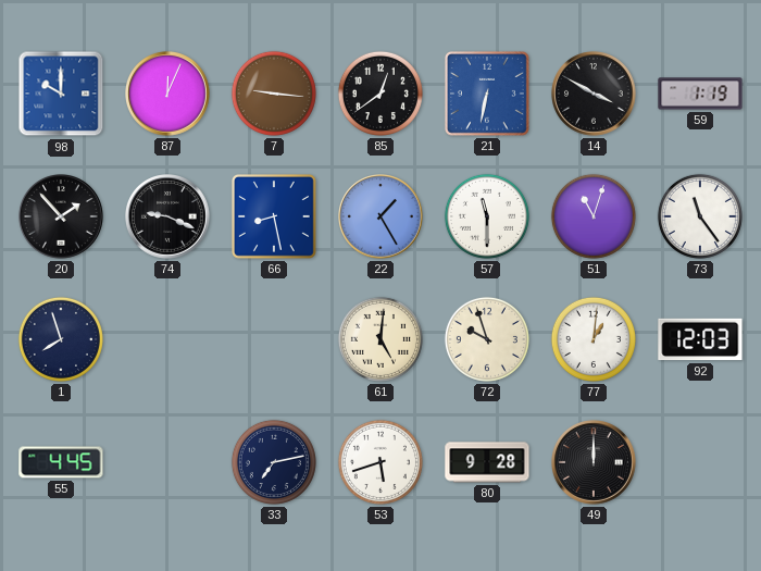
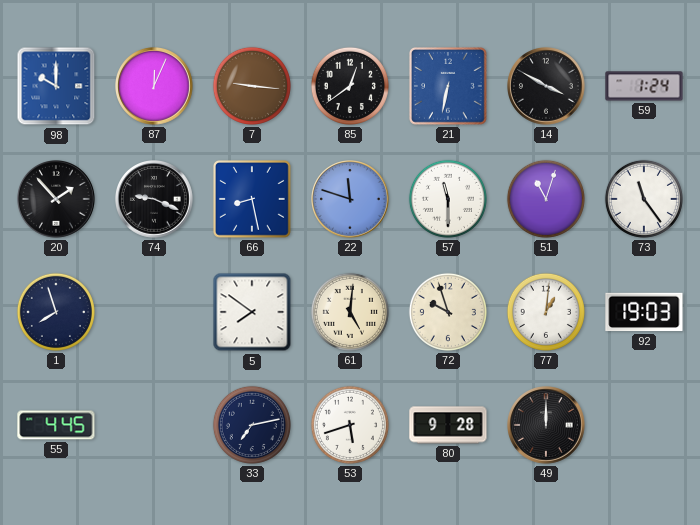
59: 1:19 -> 1:24
22: 1:25 -> 11:48
5: none -> 7:51
92: 12:03 -> 19:03
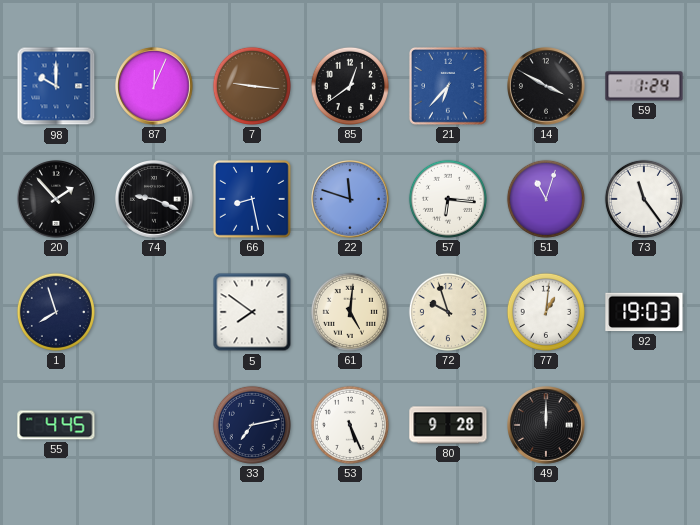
21: 6:32 -> 6:37
57: 11:30 -> 6:16
53: 5:42 -> 5:26
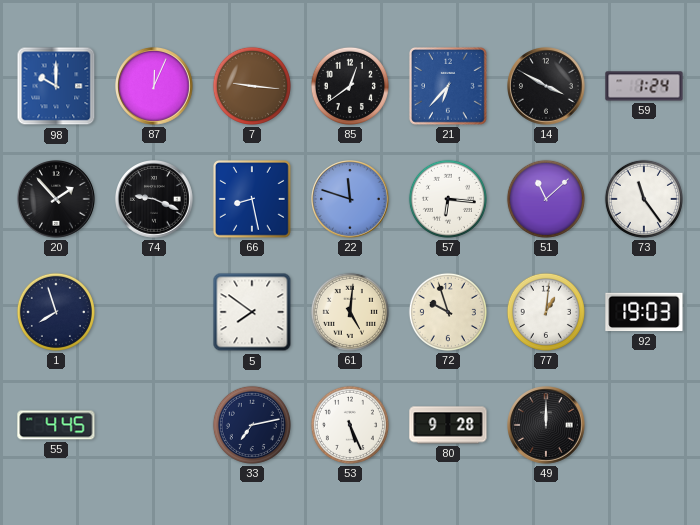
51: 11:03 -> 11:08
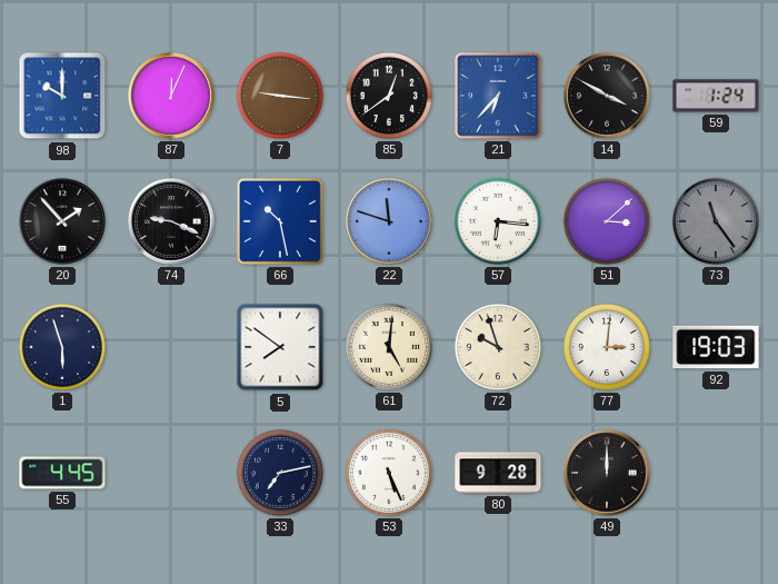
66: 8:28 -> 10:28
51: 11:08 -> 3:08
73 dial: white -> grey
1: 7:57 -> 5:57
77: 1:01 -> 3:01
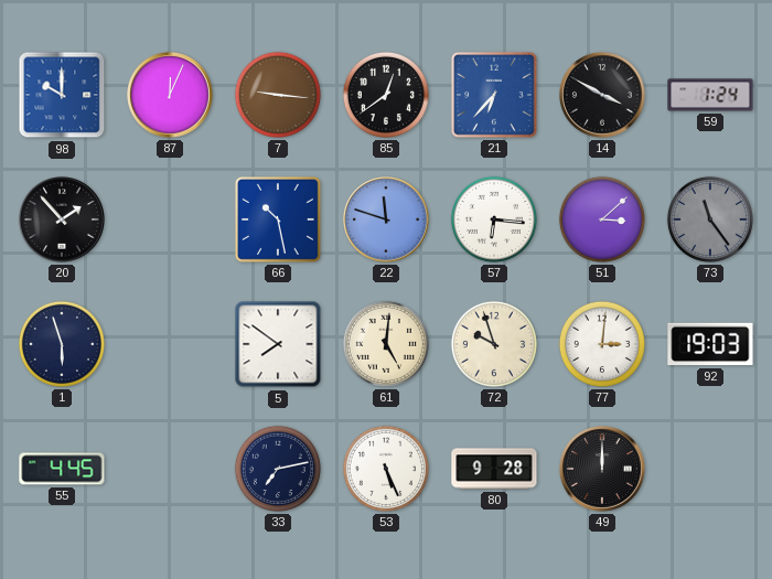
74: 9:19 -> none
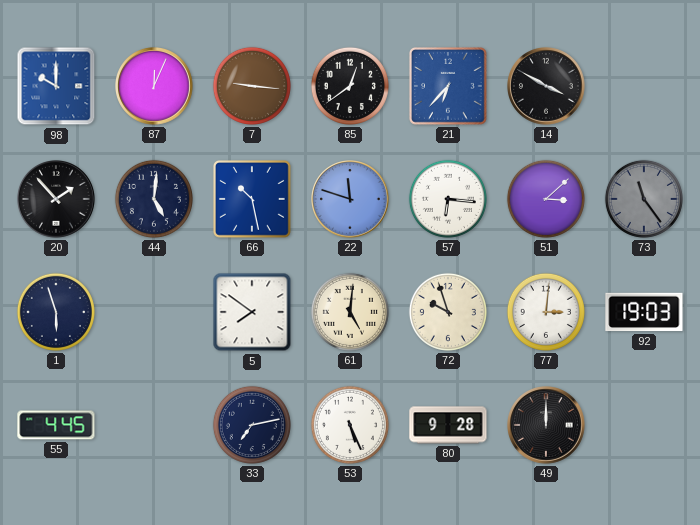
59: 1:24 -> none
44: none -> 5:01
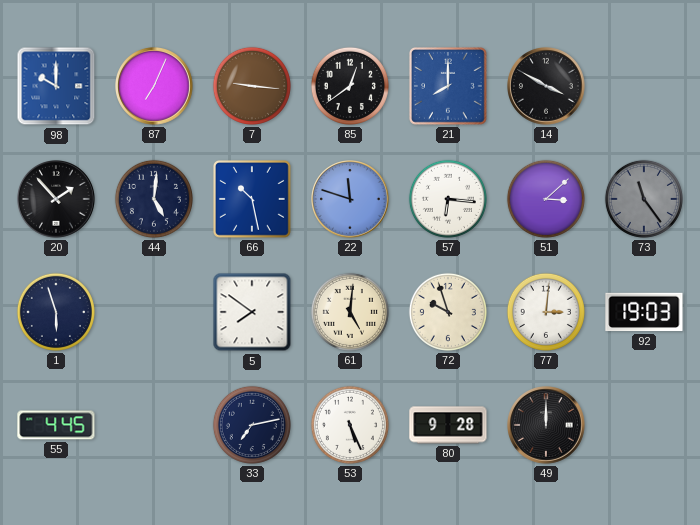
87: 12:04 -> 7:04
21: 6:37 -> 8:00
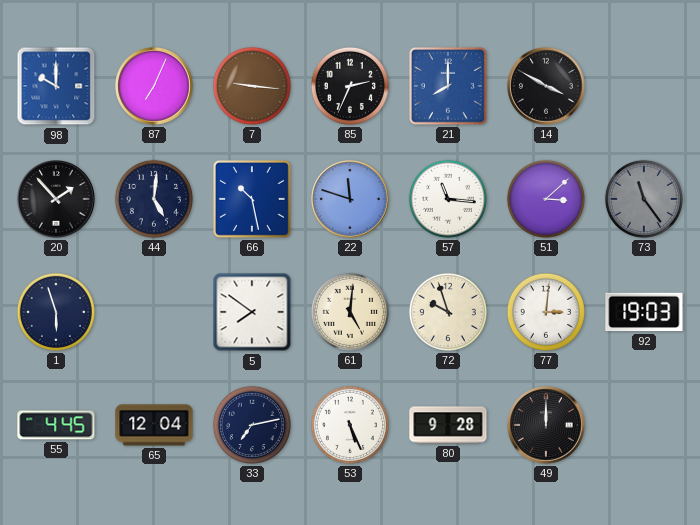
85: 12:39 -> 2:34
57: 6:16 -> 11:16
65: none -> 12:04
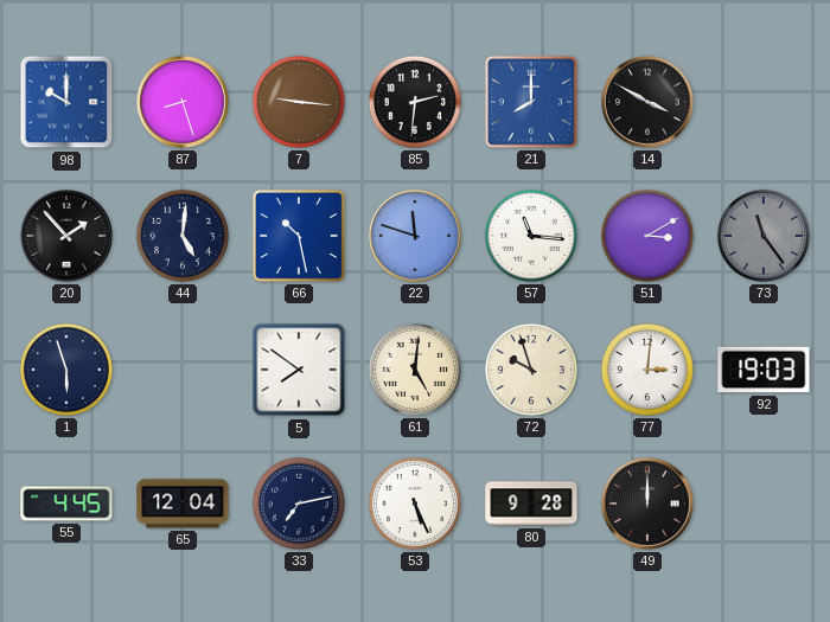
87: 7:04 -> 8:27
85: 2:34 -> 2:31
51: 3:08 -> 3:10
